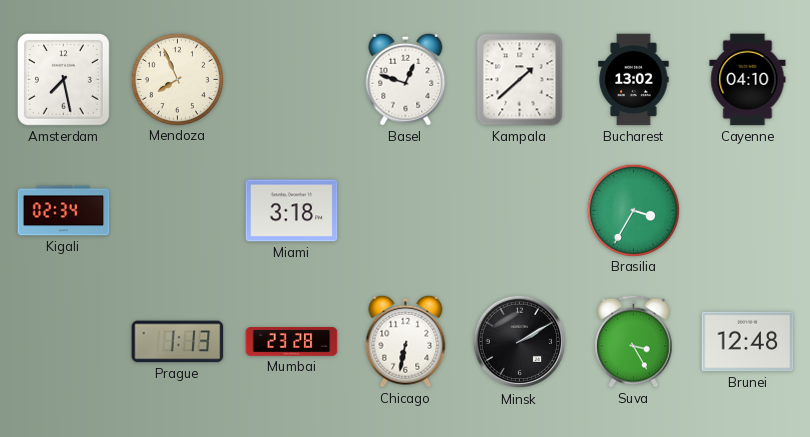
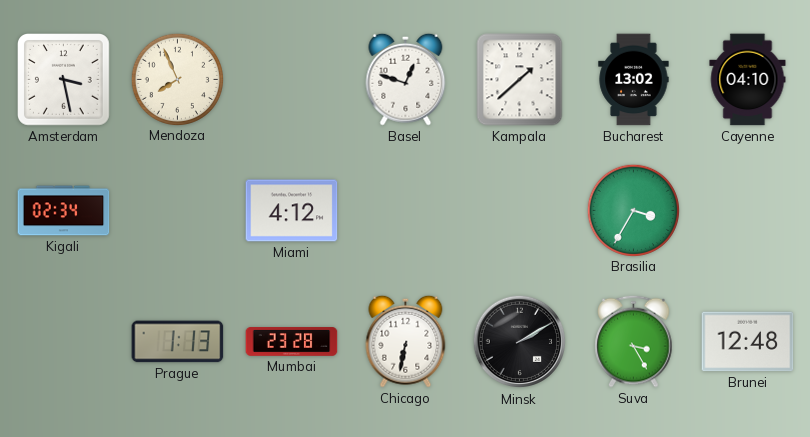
Amsterdam: 7:28 -> 3:28
Miami: 3:18 -> 4:12
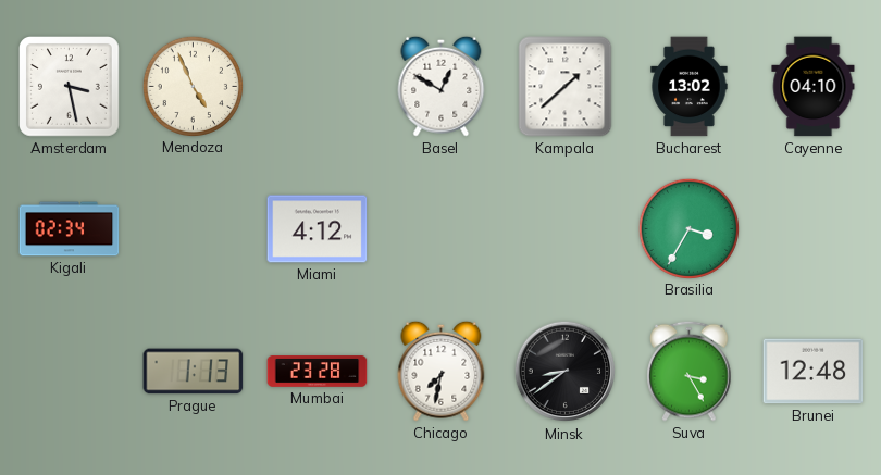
Mendoza: 7:56 -> 4:56
Basel: 12:48 -> 12:50
Chicago: 6:32 -> 7:32
Minsk: 2:10 -> 8:39
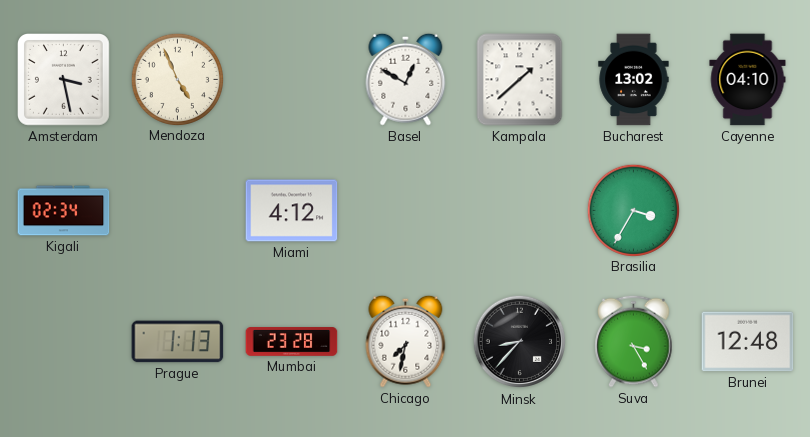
Minsk: 8:39 -> 8:37
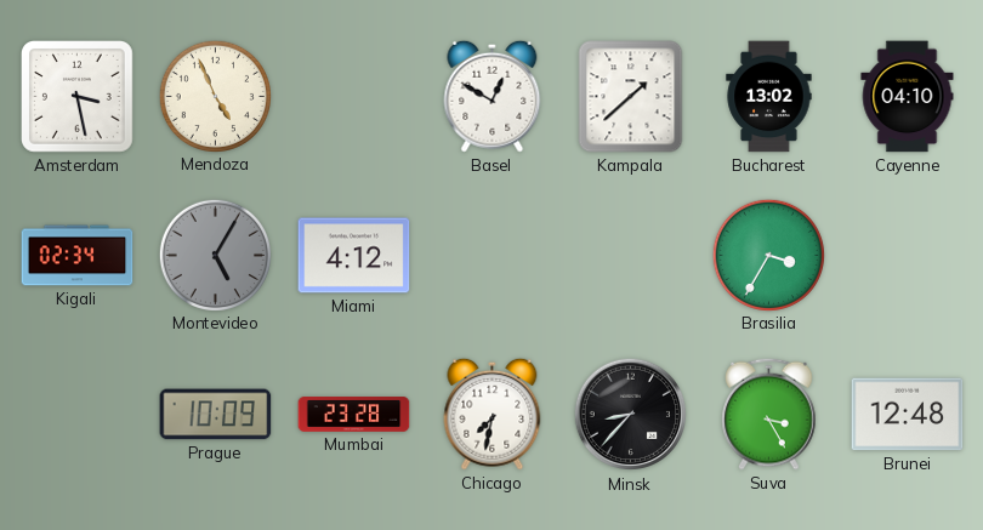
Montevideo: none -> 5:05
Prague: 1:13 -> 10:09
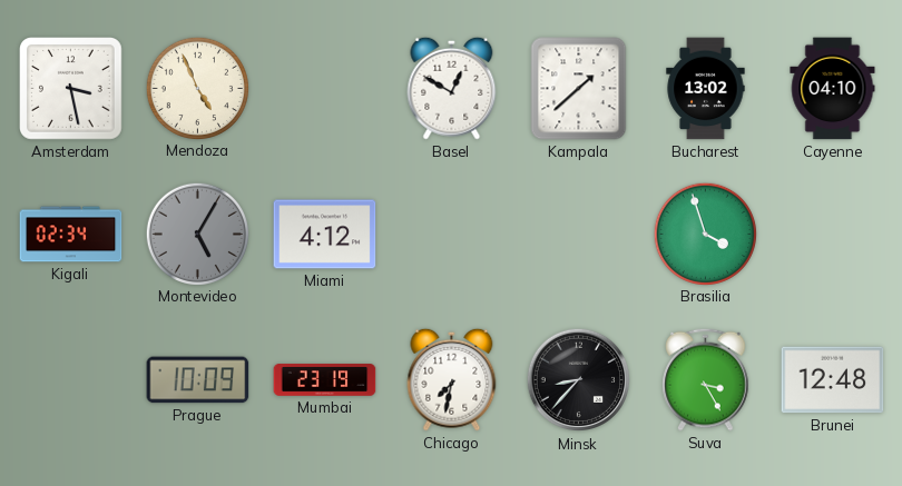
Brasilia: 3:35 -> 3:57
Mumbai: 23:28 -> 23:19
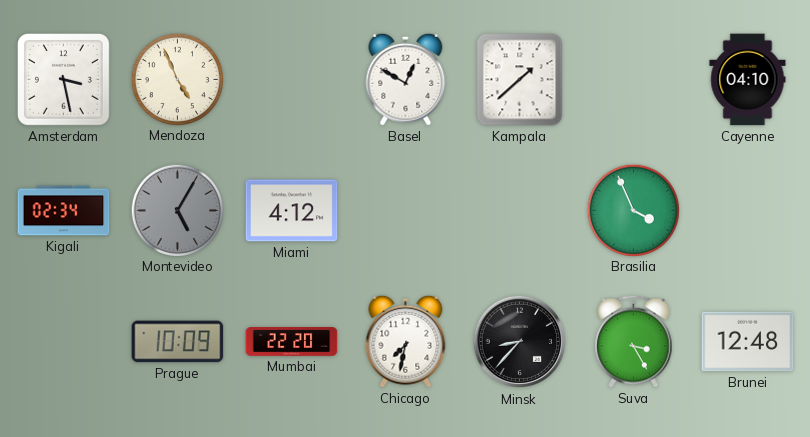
Bucharest: 13:02 -> none
Brasilia: 3:57 -> 3:56
Mumbai: 23:19 -> 22:20
